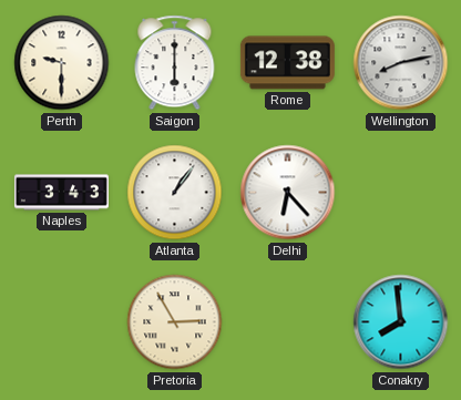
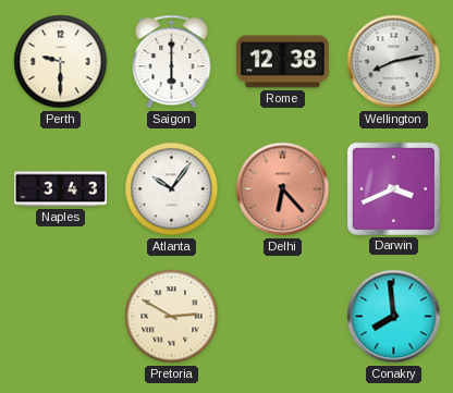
Atlanta: 1:06 -> 10:06
Delhi dial: white -> salmon
Darwin: none -> 3:41
Pretoria: 2:55 -> 2:50
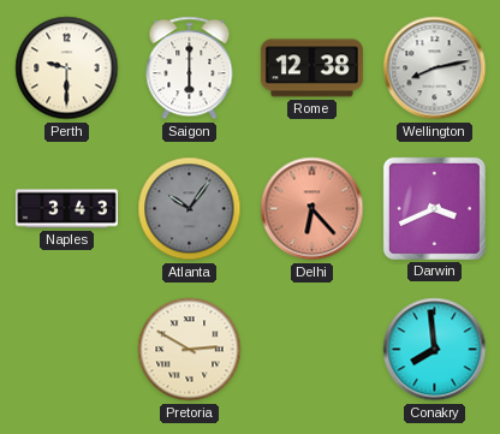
Atlanta dial: white -> grey
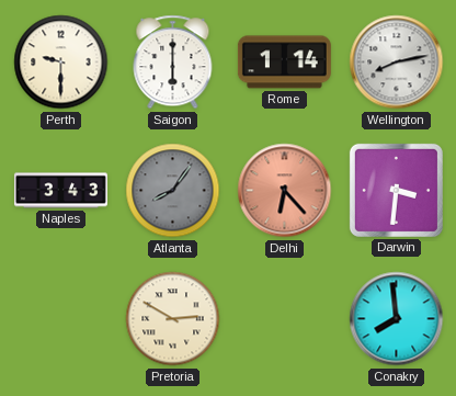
Rome: 12:38 -> 1:14
Atlanta: 10:06 -> 8:06
Darwin: 3:41 -> 3:31
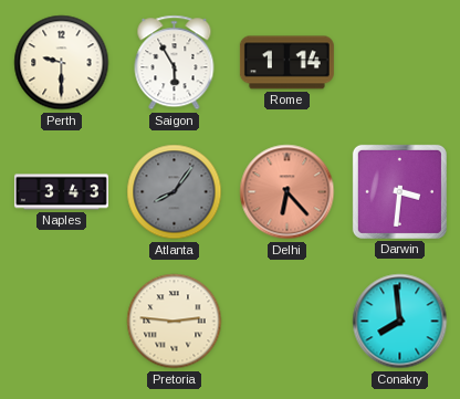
Saigon: 6:00 -> 5:55
Wellington: 8:13 -> none
Pretoria: 2:50 -> 2:46
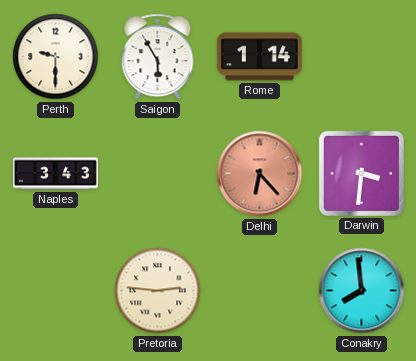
Atlanta: 8:06 -> none
